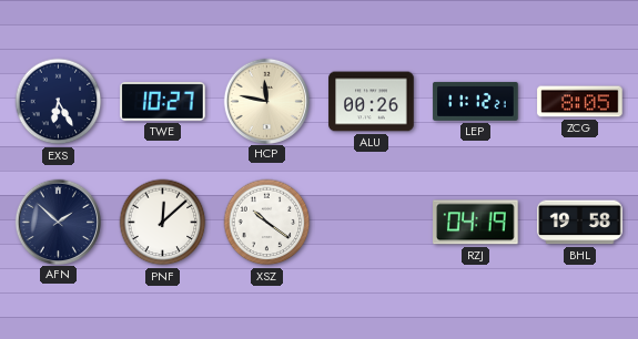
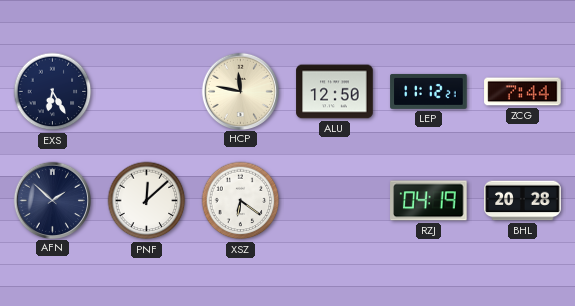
TWE: 10:27 -> none
ALU: 00:26 -> 12:50
ZCG: 8:05 -> 7:44
XSZ: 10:21 -> 6:21
BHL: 19:58 -> 20:28
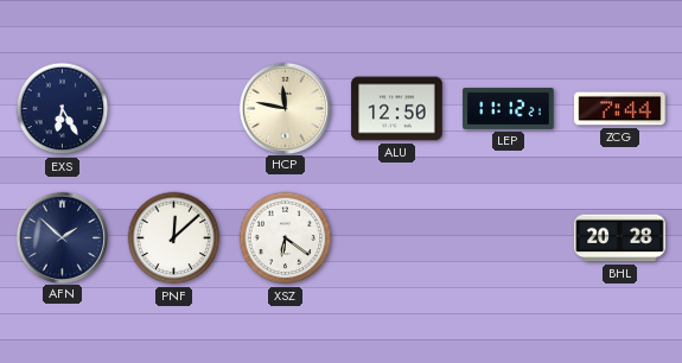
RZJ: 04:19 -> none
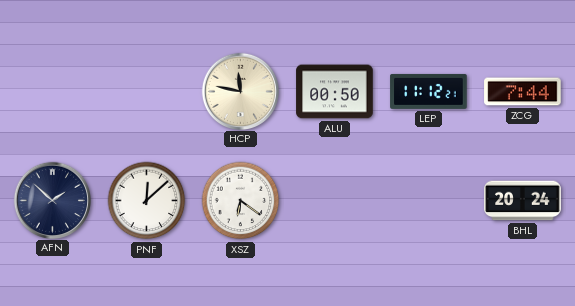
EXS: 6:25 -> none
ALU: 12:50 -> 00:50
BHL: 20:28 -> 20:24
